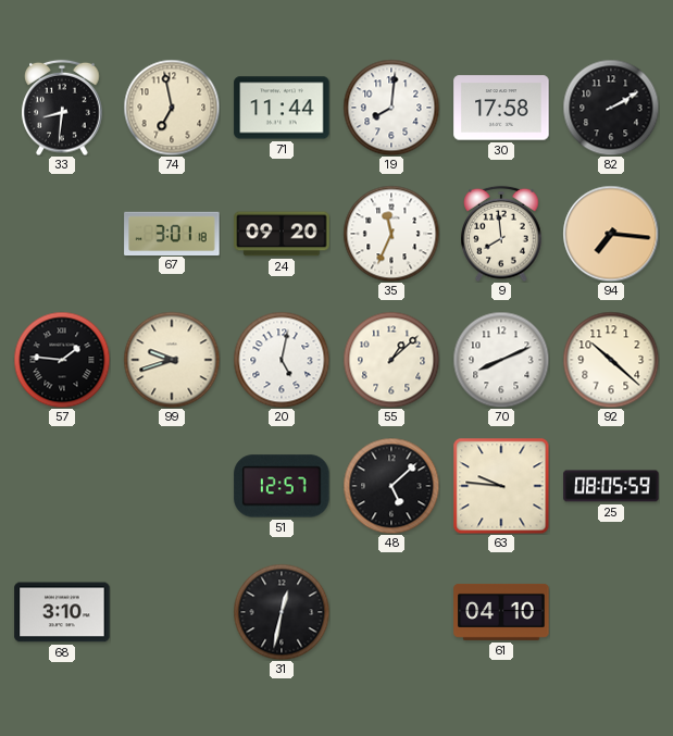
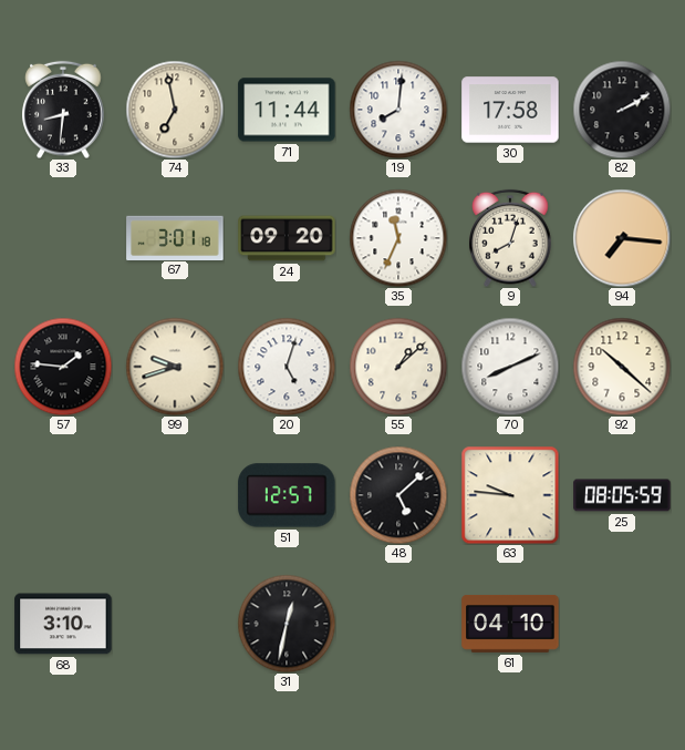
9: 7:59 -> 8:03
20: 5:02 -> 5:03
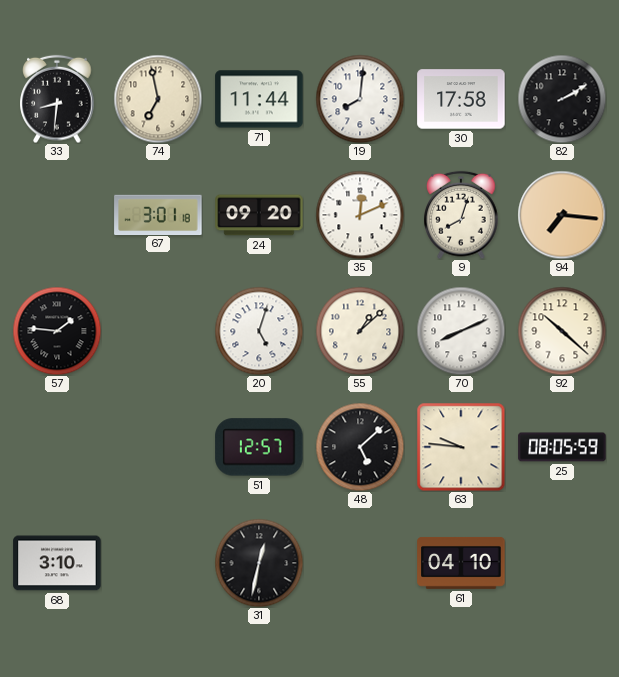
35: 11:34 -> 12:11
99: 9:42 -> none
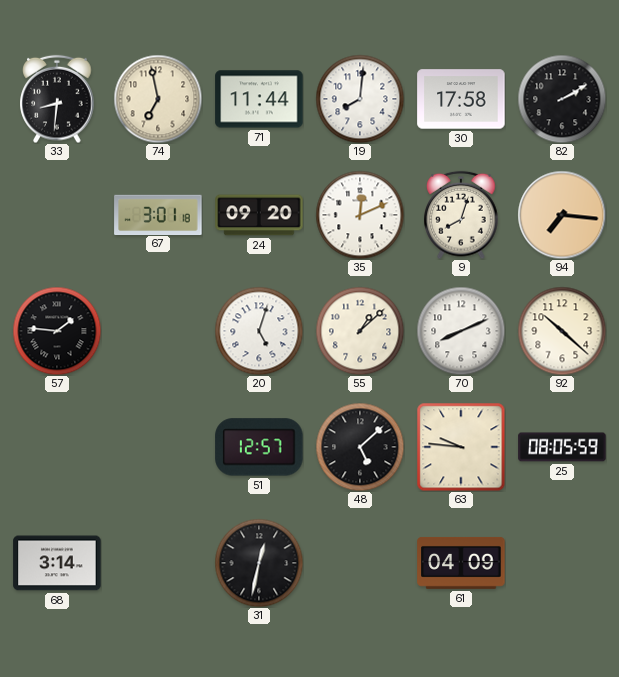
68: 3:10 -> 3:14
61: 04:10 -> 04:09
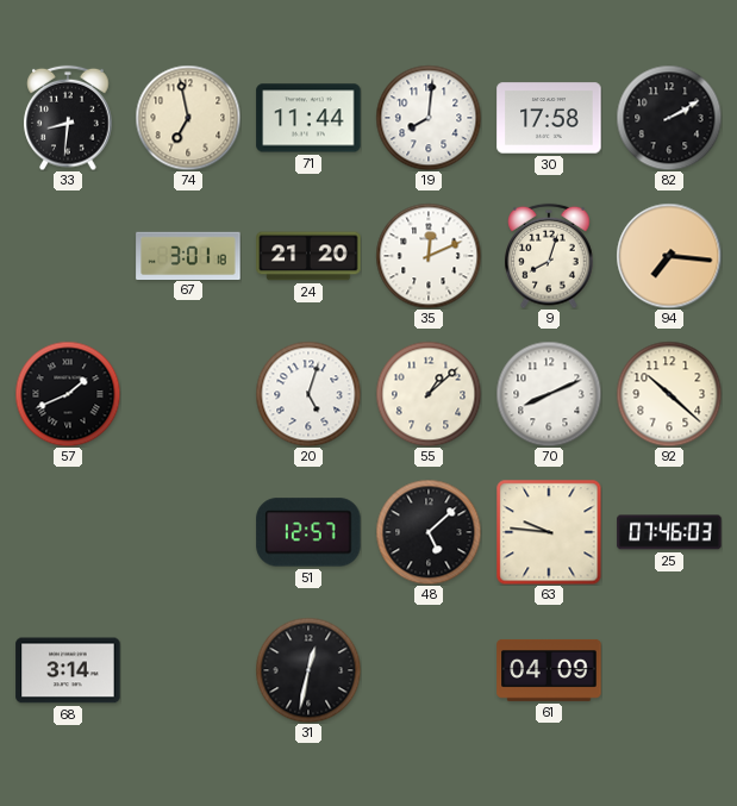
24: 09:20 -> 21:20
57: 1:46 -> 1:41
25: 08:05 -> 07:46
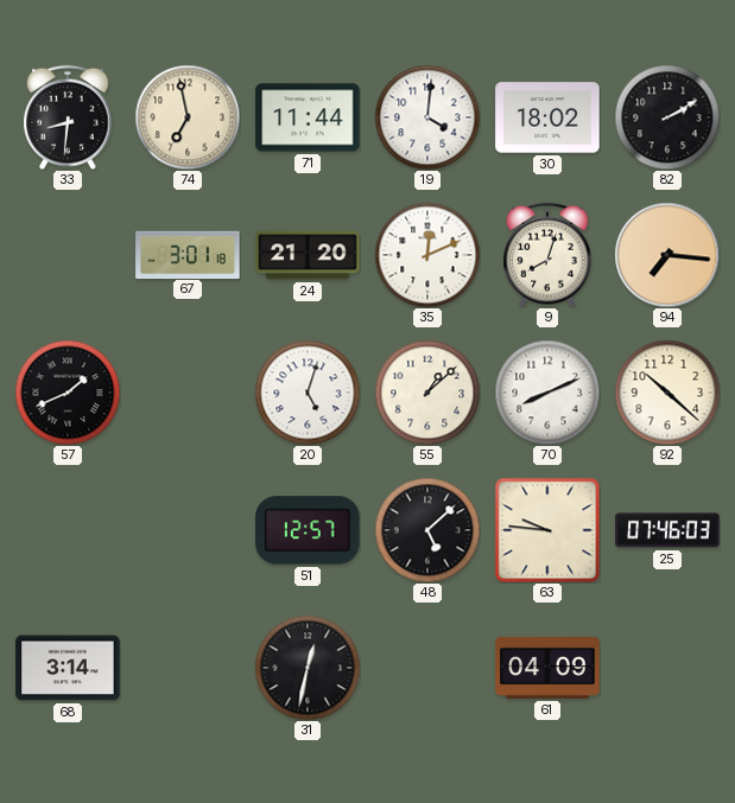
19: 8:01 -> 4:01
30: 17:58 -> 18:02
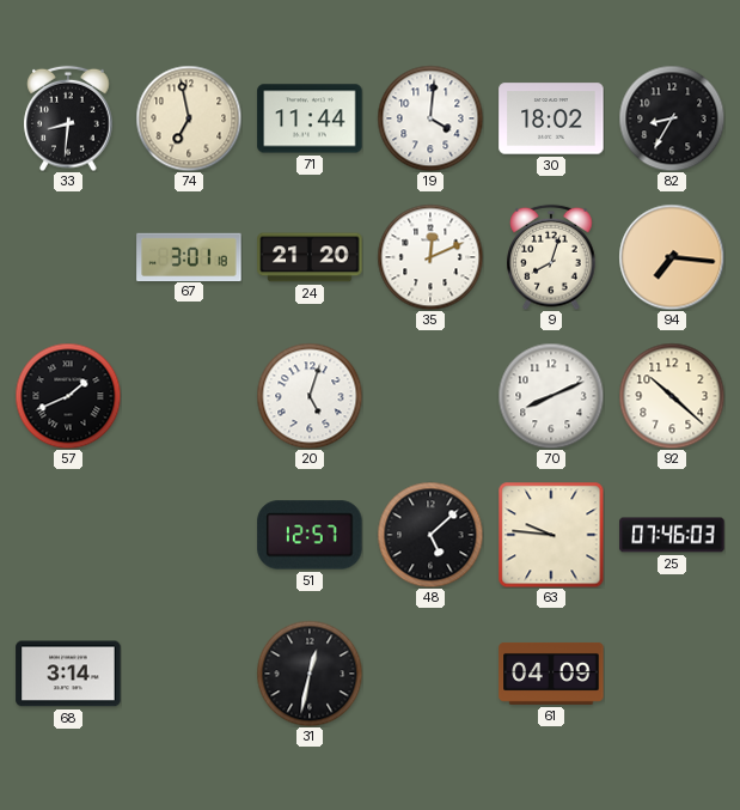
82: 2:10 -> 8:35
55: 1:08 -> none
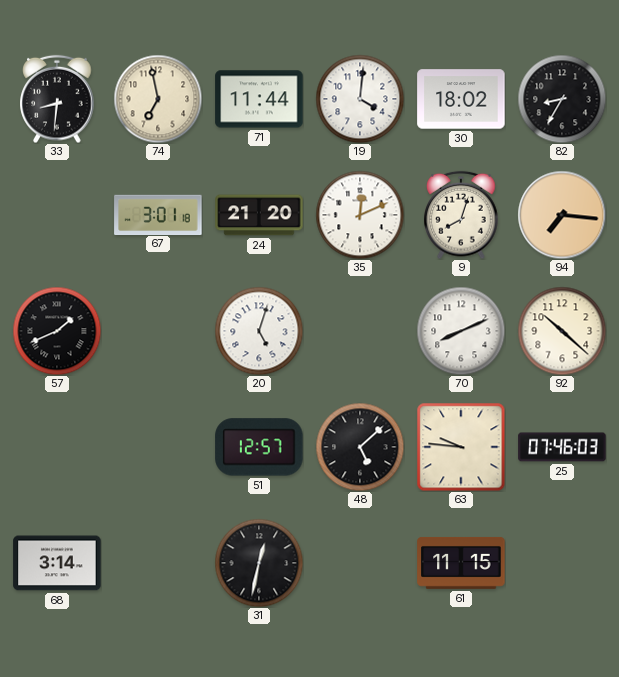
61: 04:09 -> 11:15
